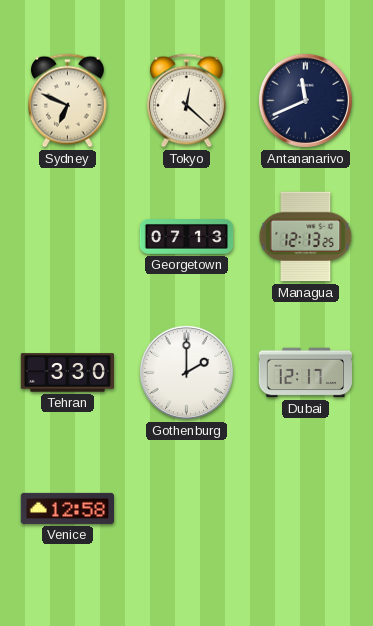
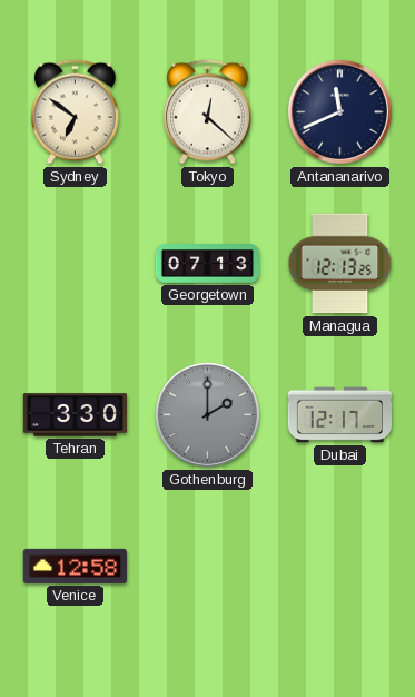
Sydney: 6:49 -> 6:51
Gothenburg dial: white -> grey
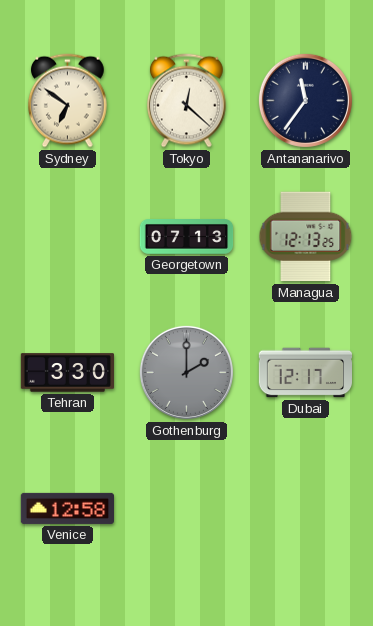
Antananarivo: 11:41 -> 11:36
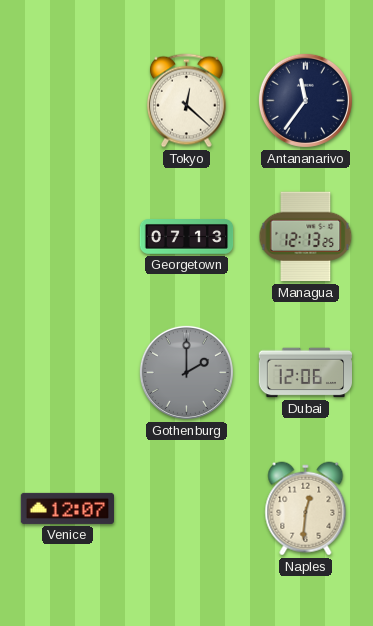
Sydney: 6:51 -> none
Tehran: 3:30 -> none
Dubai: 12:17 -> 12:06
Venice: 12:58 -> 12:07
Naples: none -> 12:31
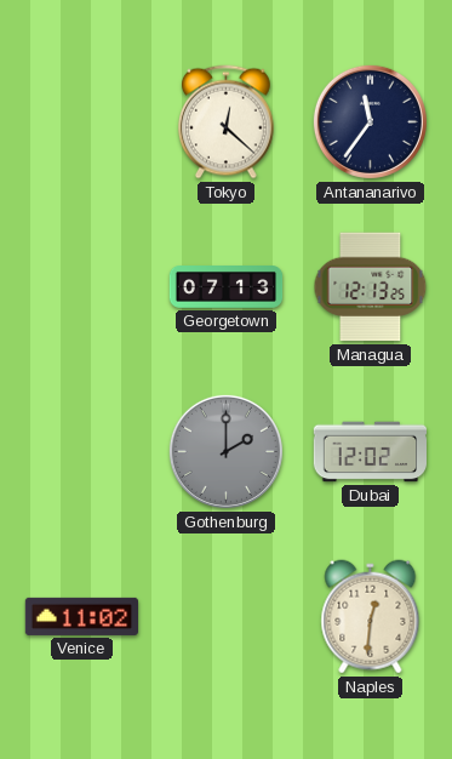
Dubai: 12:06 -> 12:02
Venice: 12:07 -> 11:02
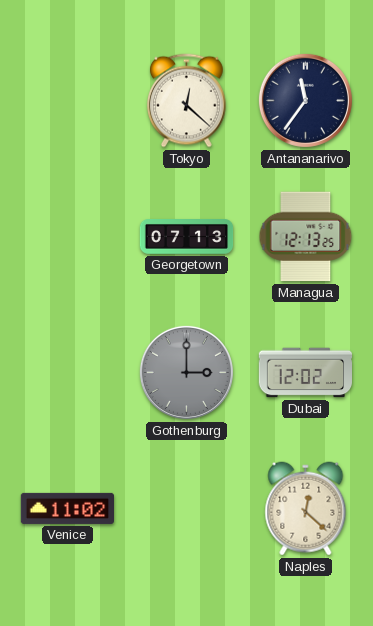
Gothenburg: 2:00 -> 3:00
Naples: 12:31 -> 12:22
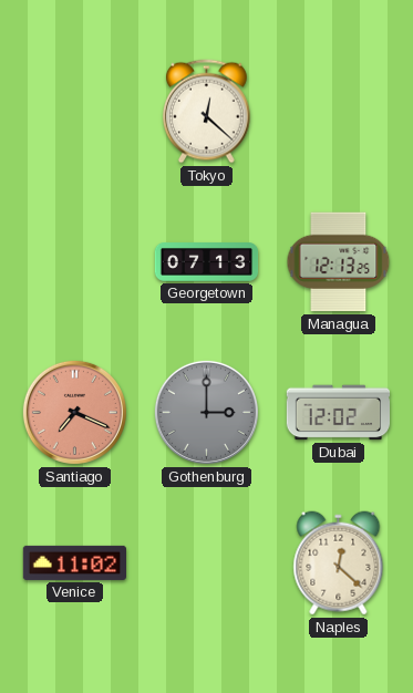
Antananarivo: 11:36 -> none
Santiago: none -> 7:19
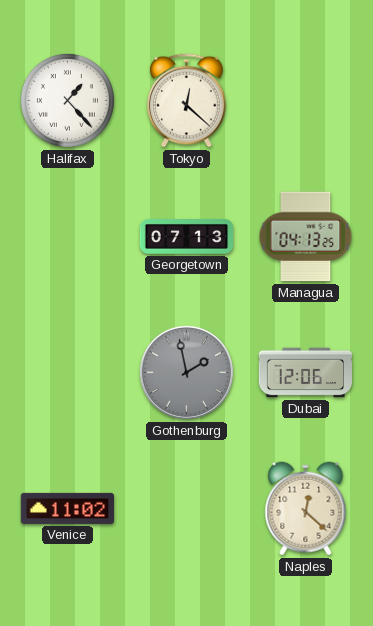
Halifax: none -> 1:23
Managua: 12:13 -> 04:13
Santiago: 7:19 -> none
Gothenburg: 3:00 -> 1:58
Dubai: 12:02 -> 12:06
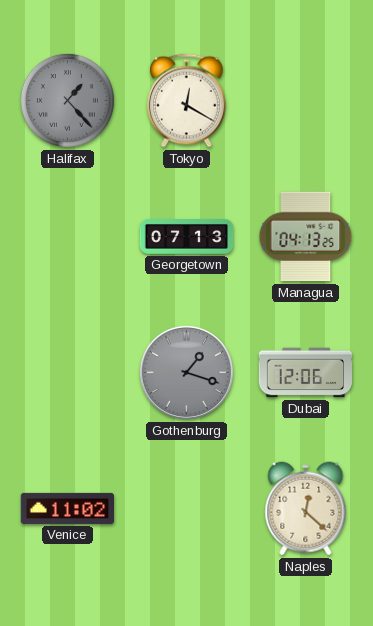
Halifax dial: white -> grey
Tokyo: 12:22 -> 12:20
Gothenburg: 1:58 -> 1:18
